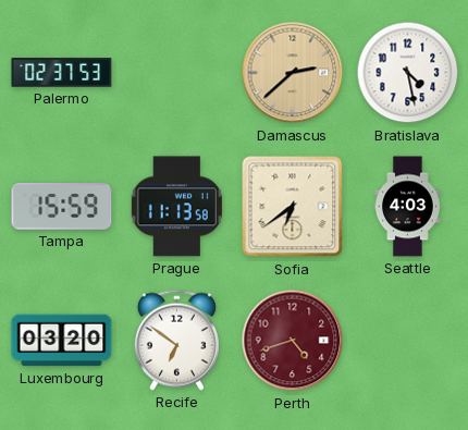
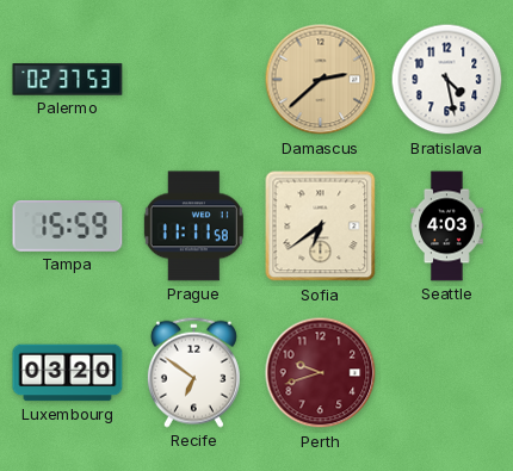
Prague: 11:13 -> 11:11
Perth: 4:42 -> 9:42
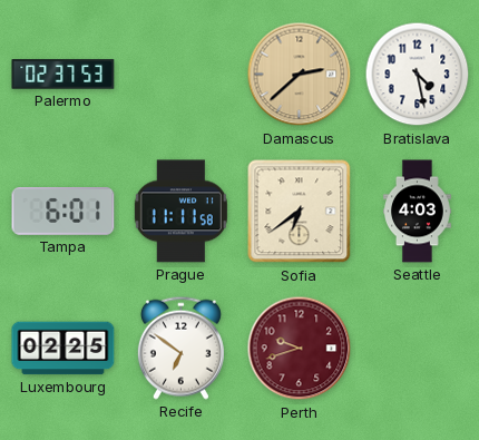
Tampa: 15:59 -> 6:01
Luxembourg: 03:20 -> 02:25
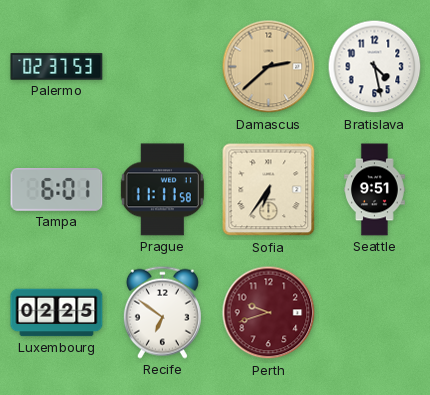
Sofia: 6:39 -> 6:36
Seattle: 4:03 -> 9:51
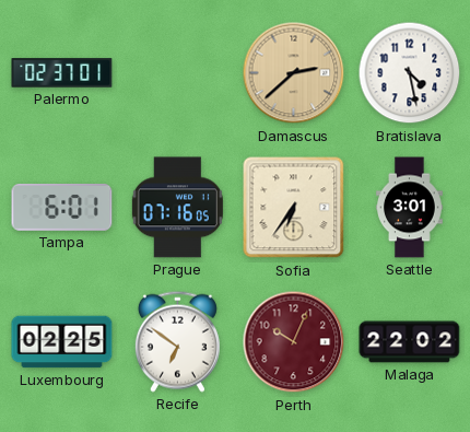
Palermo: 02:37:53 -> 02:37:01
Prague: 11:11 -> 07:16
Seattle: 9:51 -> 3:01
Perth: 9:42 -> 10:04
Malaga: none -> 22:02
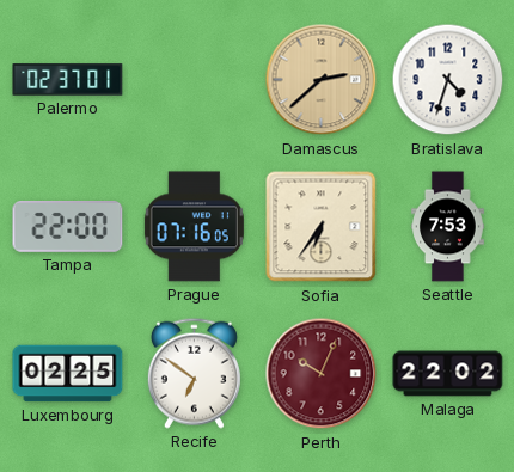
Bratislava: 4:28 -> 4:33
Tampa: 6:01 -> 22:00
Seattle: 3:01 -> 7:53
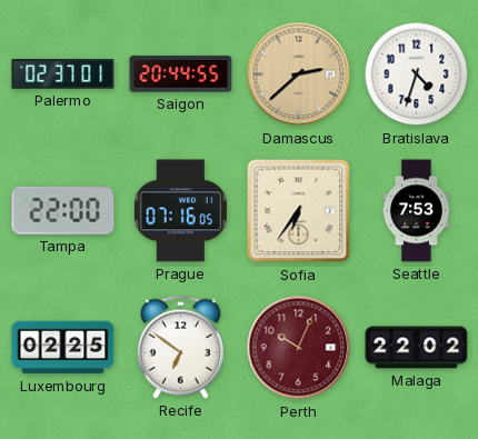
Saigon: none -> 20:44
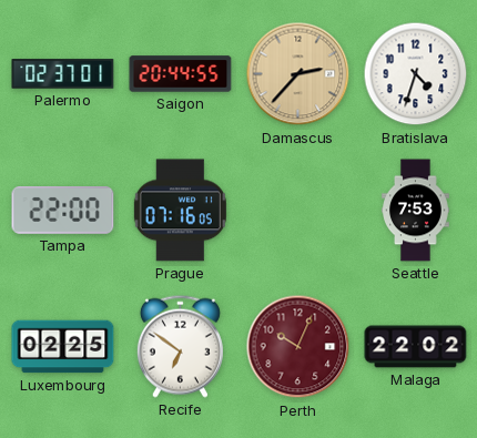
Damascus: 2:38 -> 2:37
Sofia: 6:36 -> none
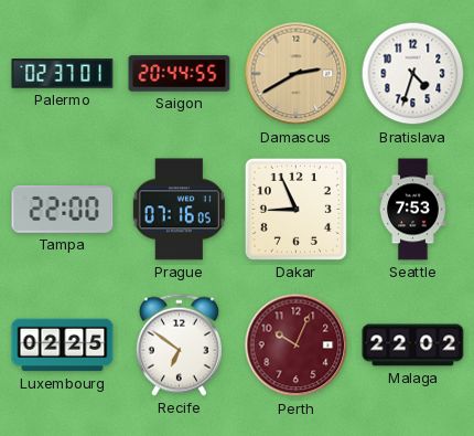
Damascus: 2:37 -> 2:40
Dakar: none -> 8:56
